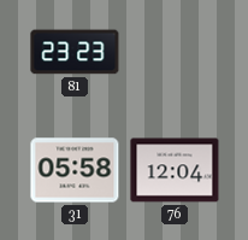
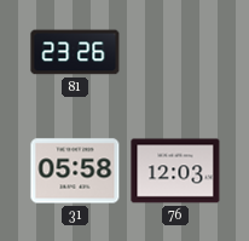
81: 23:23 -> 23:26
76: 12:04 -> 12:03
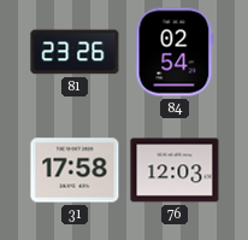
84: none -> 02:54
31: 05:58 -> 17:58
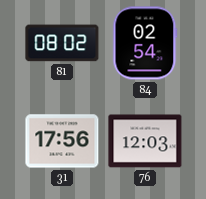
81: 23:26 -> 08:02
31: 17:58 -> 17:56
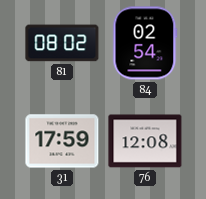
31: 17:56 -> 17:59
76: 12:03 -> 12:08
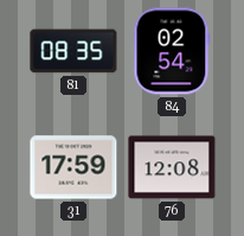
81: 08:02 -> 08:35
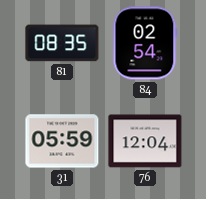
31: 17:59 -> 05:59
76: 12:08 -> 12:04
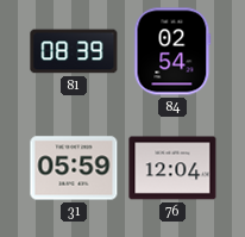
81: 08:35 -> 08:39
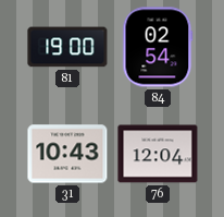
81: 08:39 -> 19:00
31: 05:59 -> 10:43
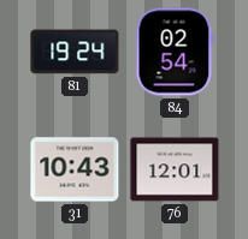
81: 19:00 -> 19:24
76: 12:04 -> 12:01
